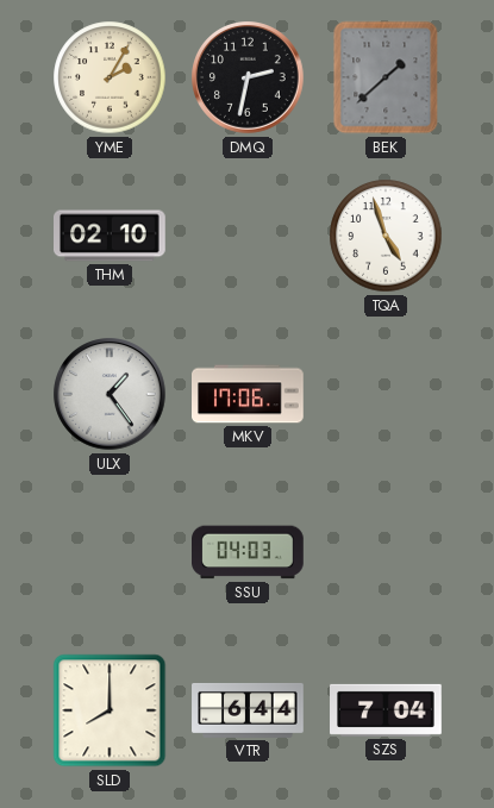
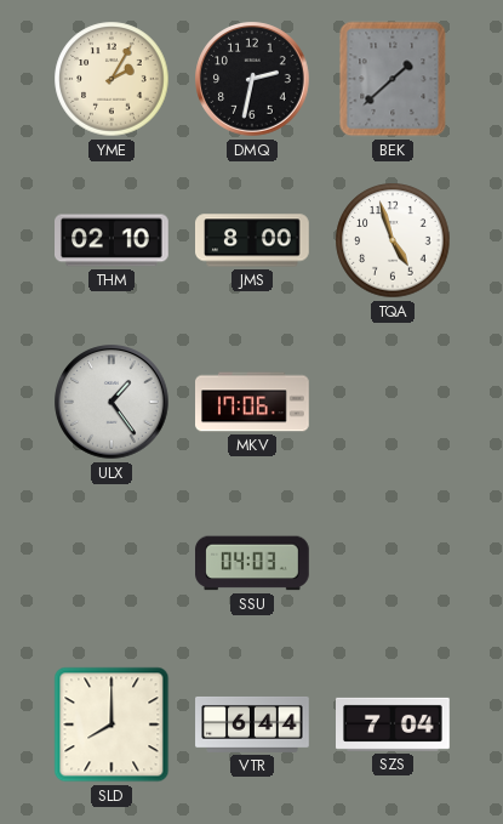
JMS: none -> 8:00
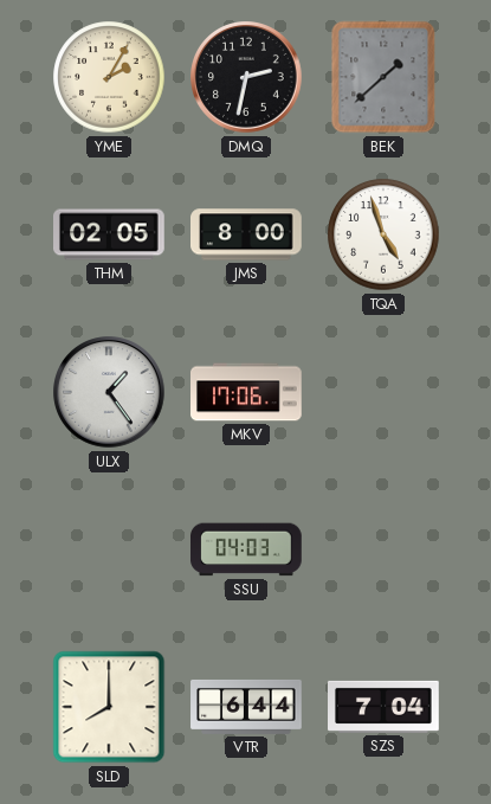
THM: 02:10 -> 02:05
